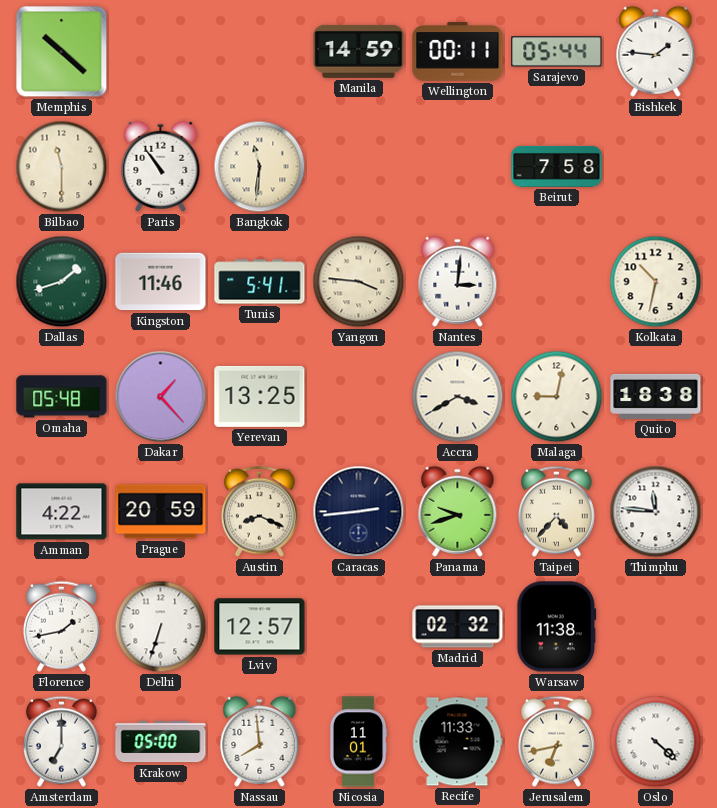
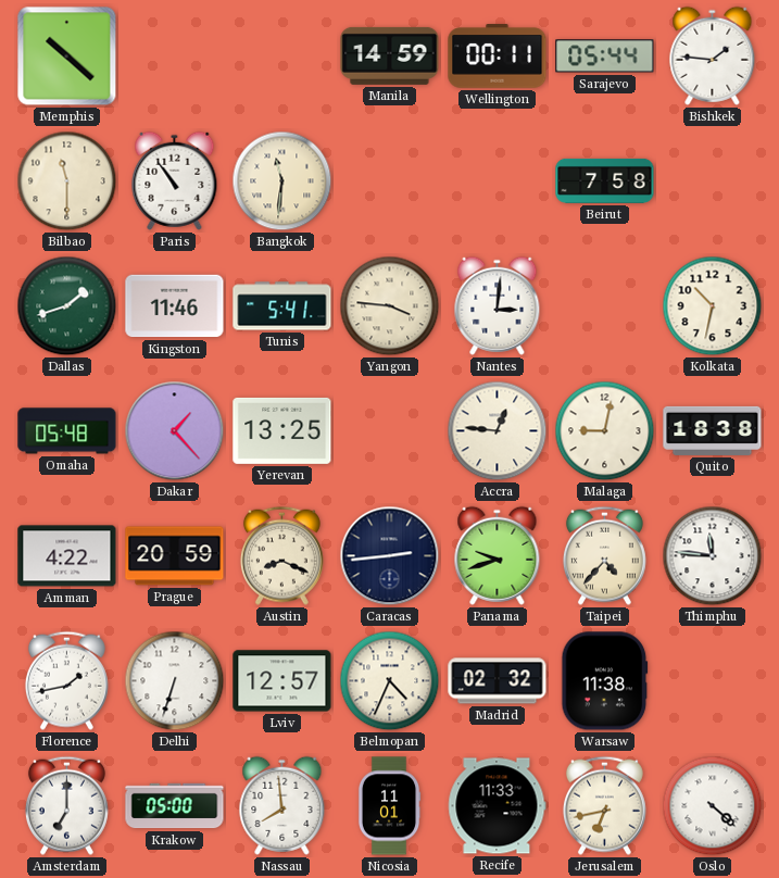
Accra: 3:40 -> 12:46
Belmopan: none -> 4:34
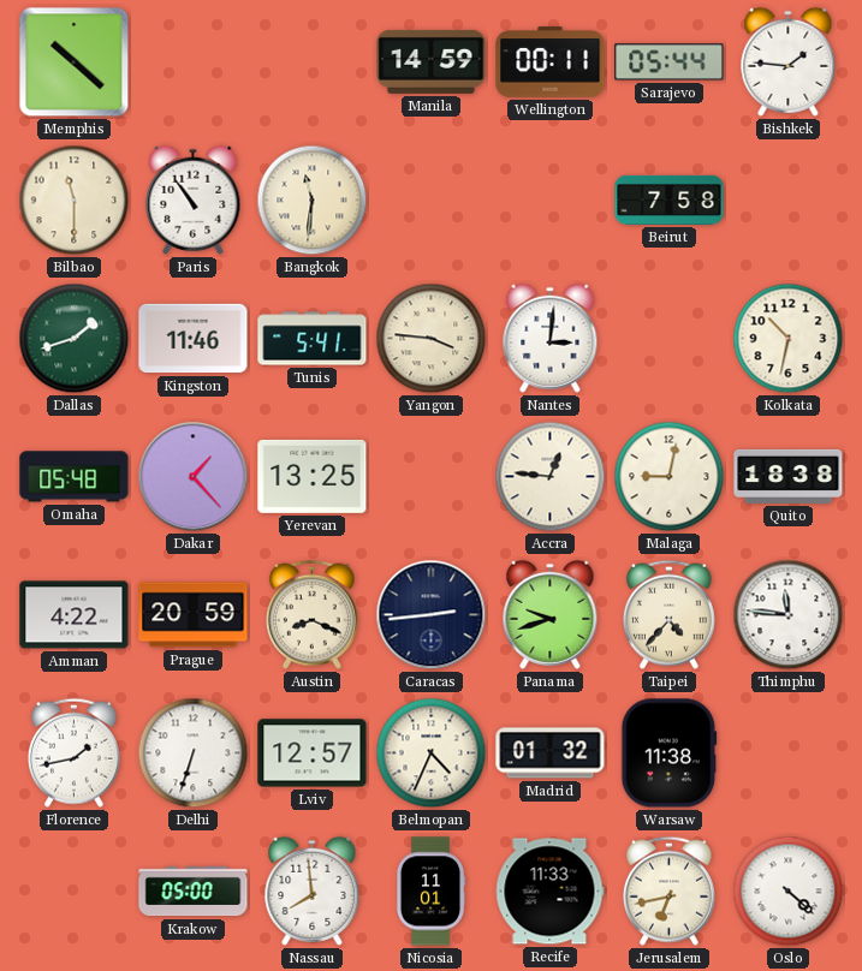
Madrid: 02:32 -> 01:32
Amsterdam: 7:00 -> none
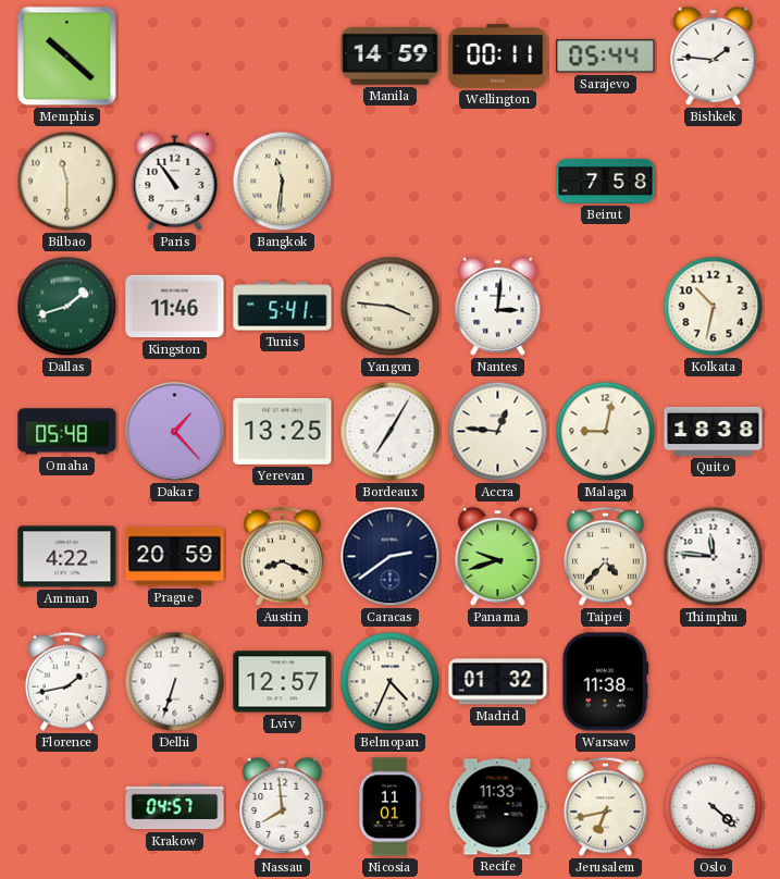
Bordeaux: none -> 7:05
Caracas: 2:44 -> 2:39
Krakow: 05:00 -> 04:57
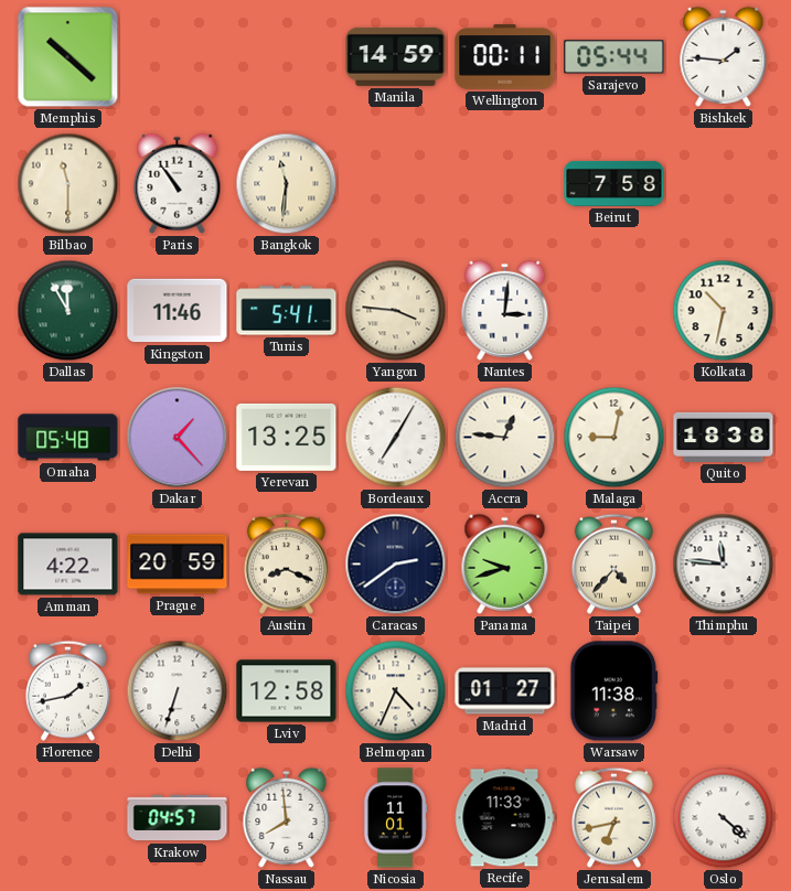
Dallas: 1:42 -> 11:55
Lviv: 12:57 -> 12:58
Madrid: 01:32 -> 01:27
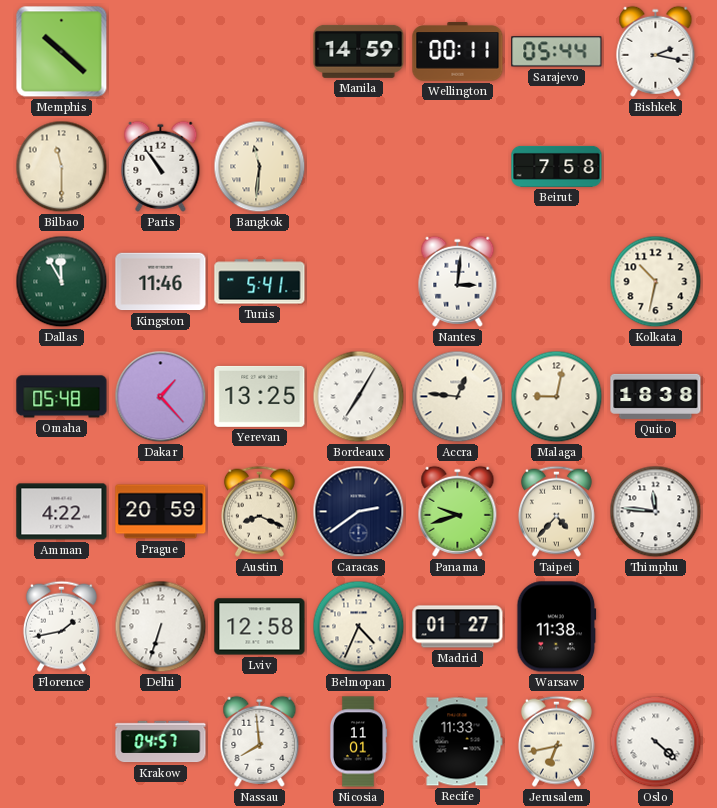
Bishkek: 1:46 -> 2:17
Yangon: 3:46 -> none
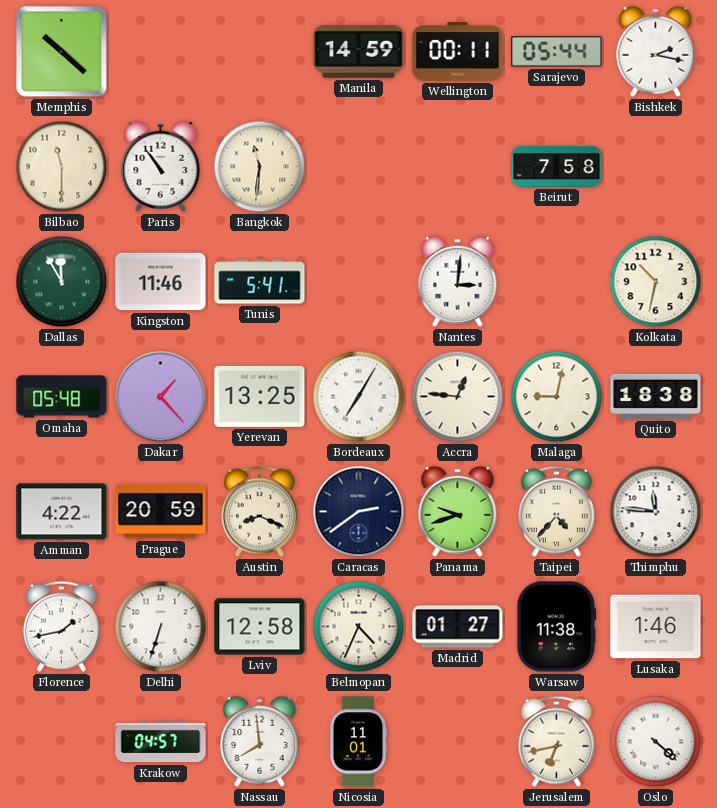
Lusaka: none -> 1:46
Recife: 11:33 -> none
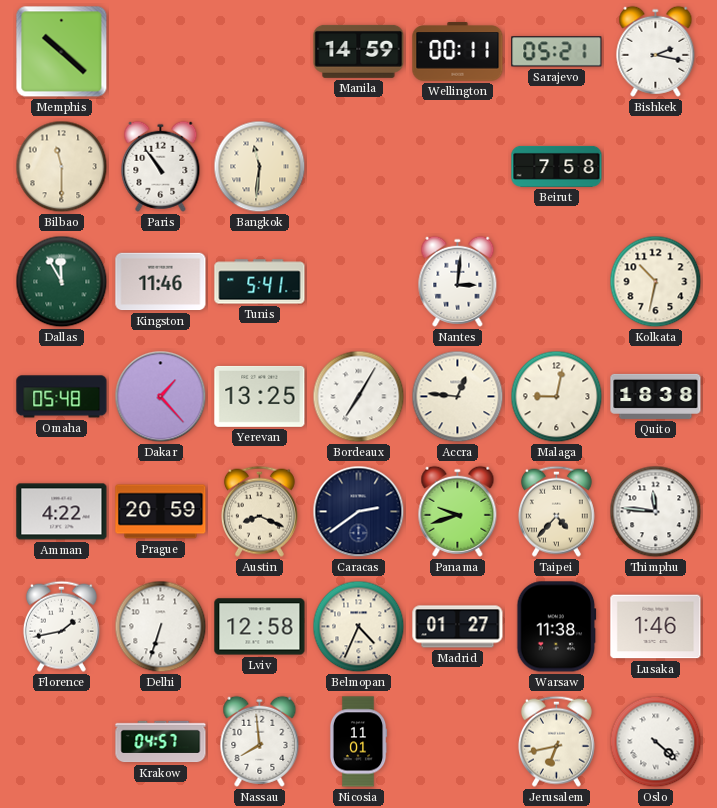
Sarajevo: 05:44 -> 05:21
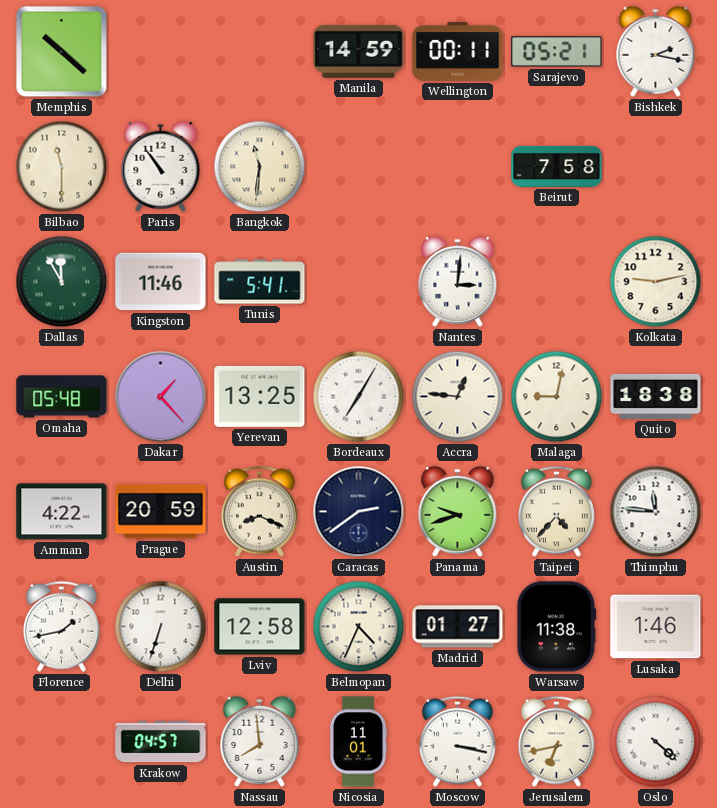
Kolkata: 10:32 -> 9:13
Moscow: none -> 3:17
